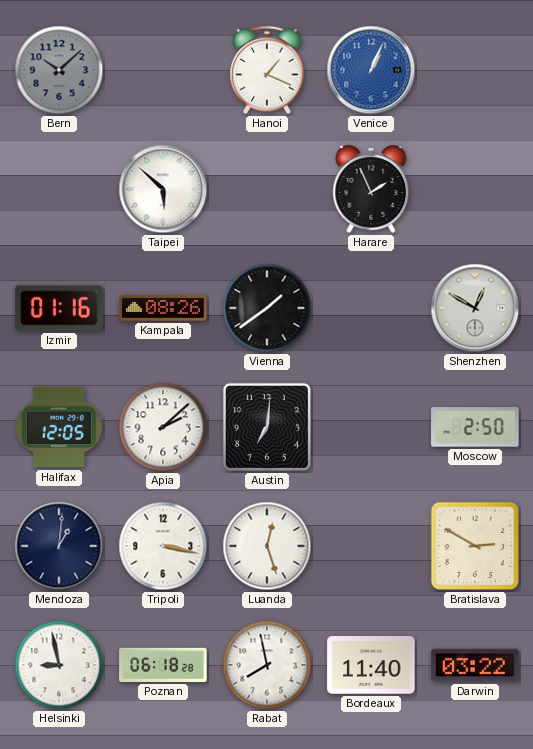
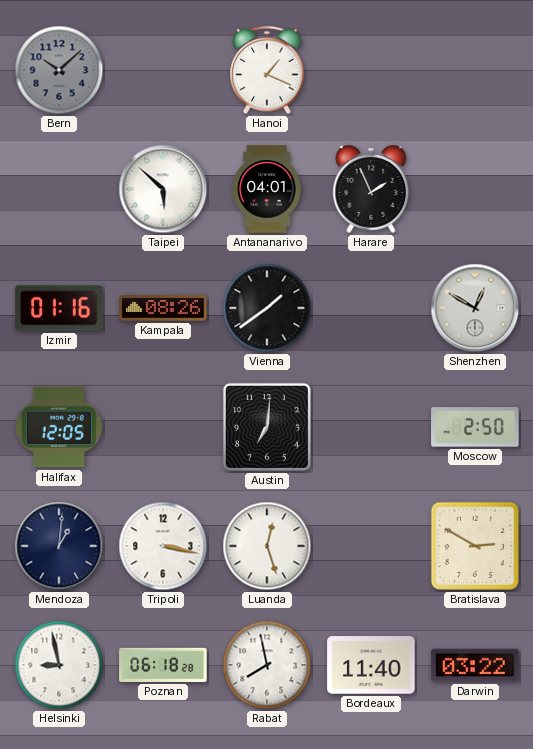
Venice: 1:04 -> none
Antananarivo: none -> 04:01
Apia: 2:08 -> none
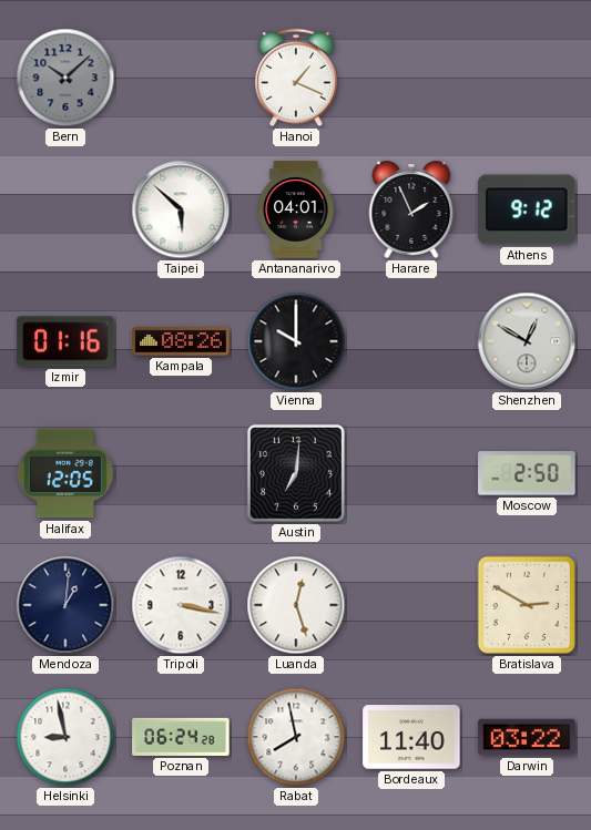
Athens: none -> 9:12
Vienna: 1:39 -> 10:00
Poznan: 06:18 -> 06:24
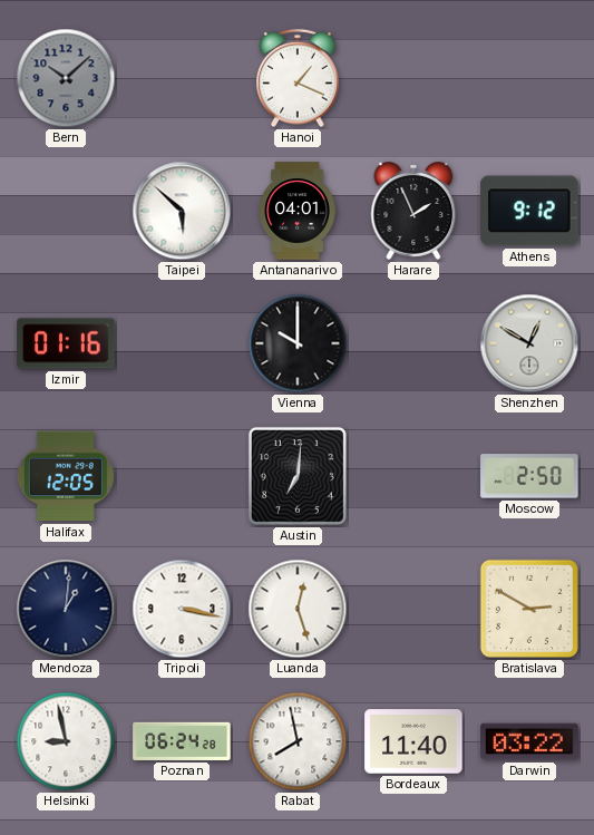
Kampala: 08:26 -> none
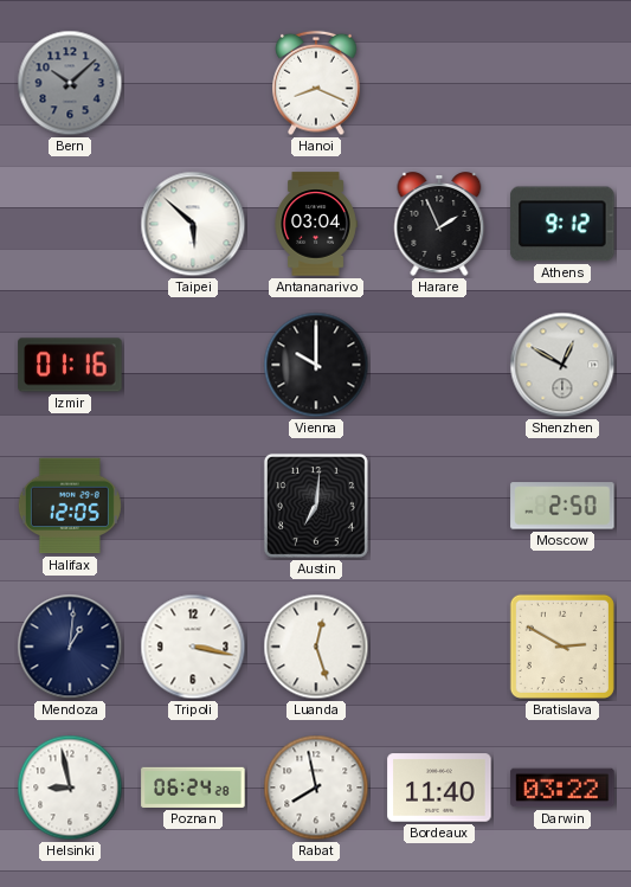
Hanoi: 1:19 -> 8:19
Antananarivo: 04:01 -> 03:04
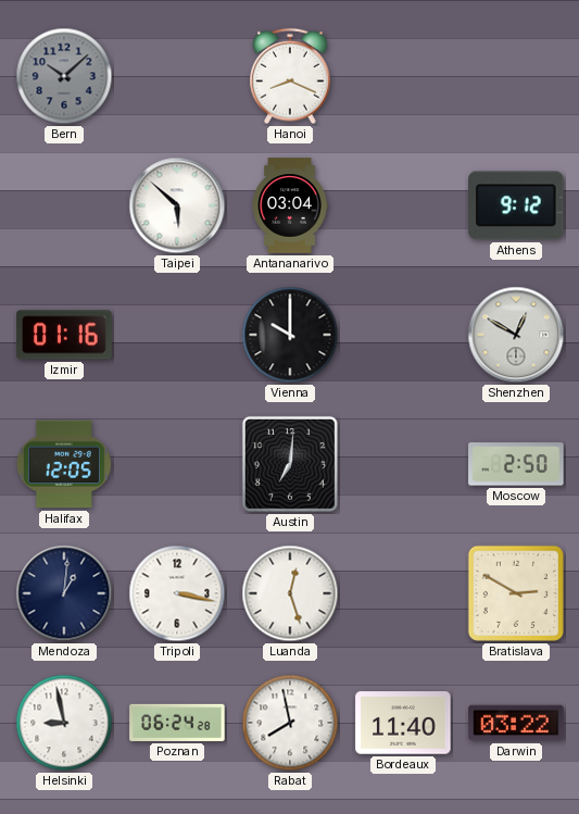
Harare: 1:56 -> none
